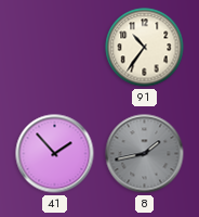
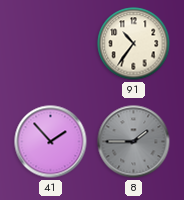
8: 1:43 -> 1:45
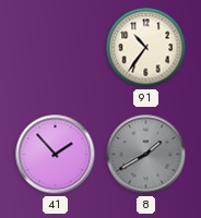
8: 1:45 -> 1:40
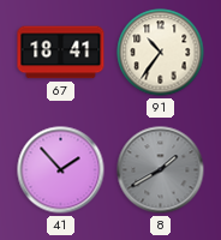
67: none -> 18:41
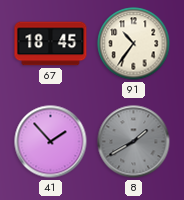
67: 18:41 -> 18:45
